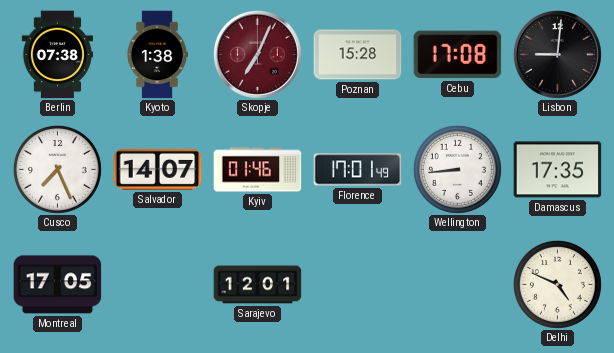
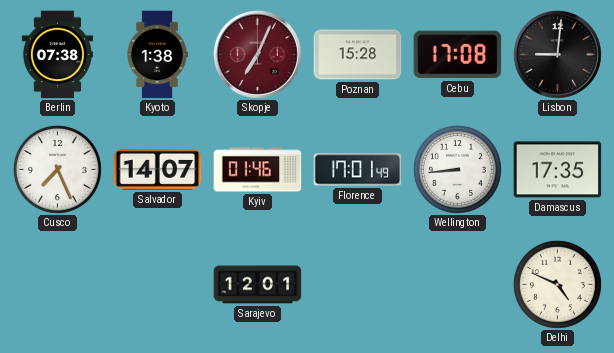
Montreal: 17:05 -> none
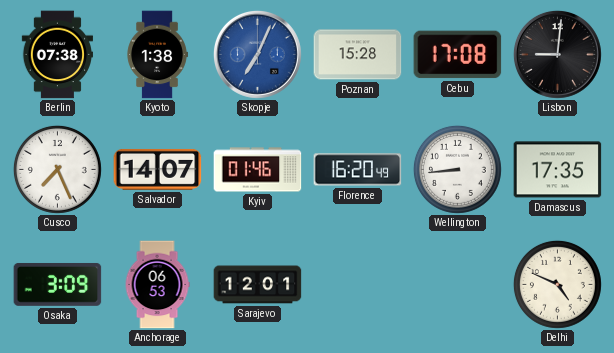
Skopje dial: burgundy -> blue
Florence: 17:01 -> 16:20
Osaka: none -> 3:09
Anchorage: none -> 06:53
